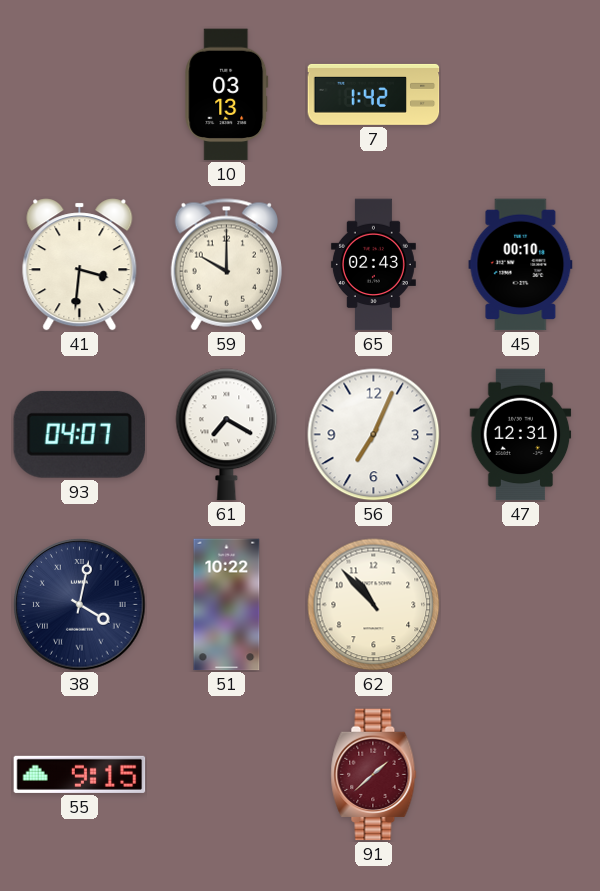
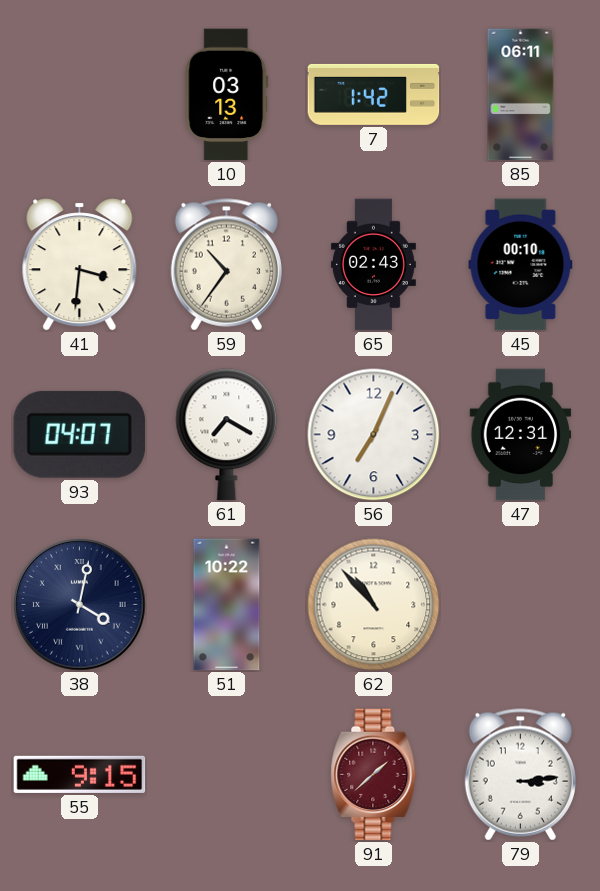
85: none -> 06:11
59: 10:00 -> 10:36
79: none -> 3:14
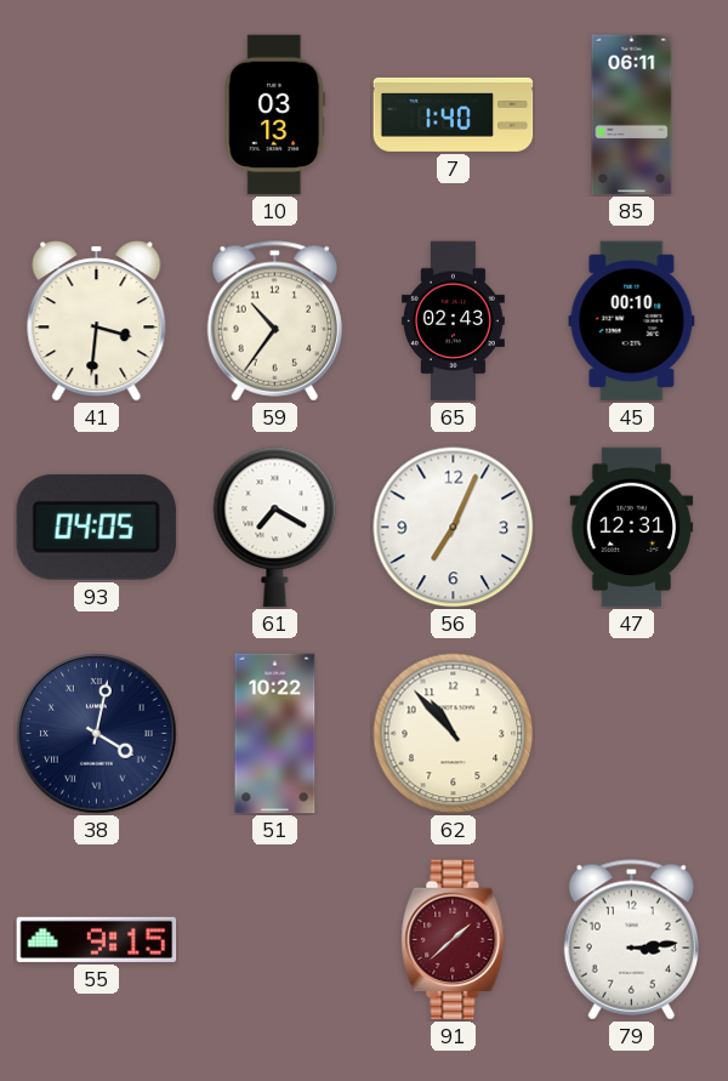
7: 1:42 -> 1:40
93: 04:07 -> 04:05
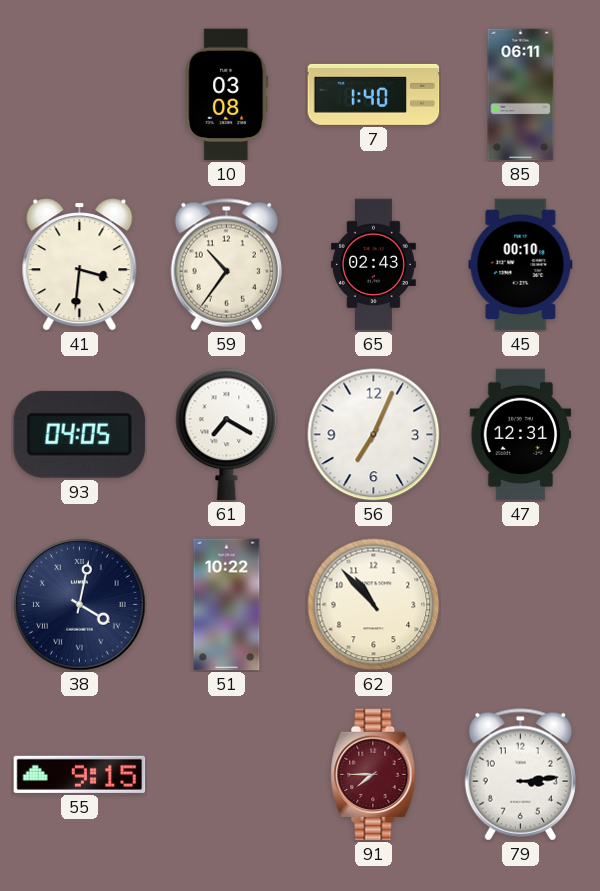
10: 03:13 -> 03:08
91: 1:38 -> 7:45
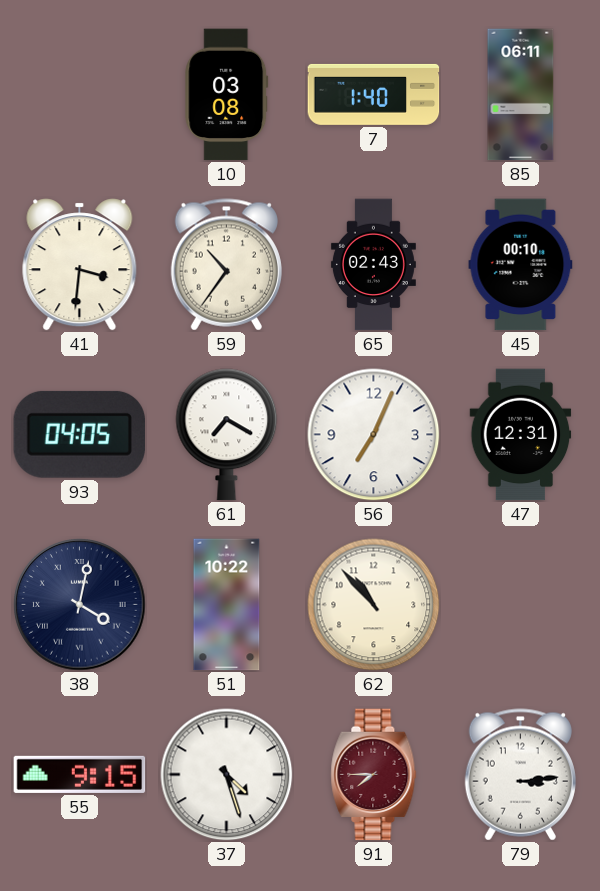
37: none -> 4:27
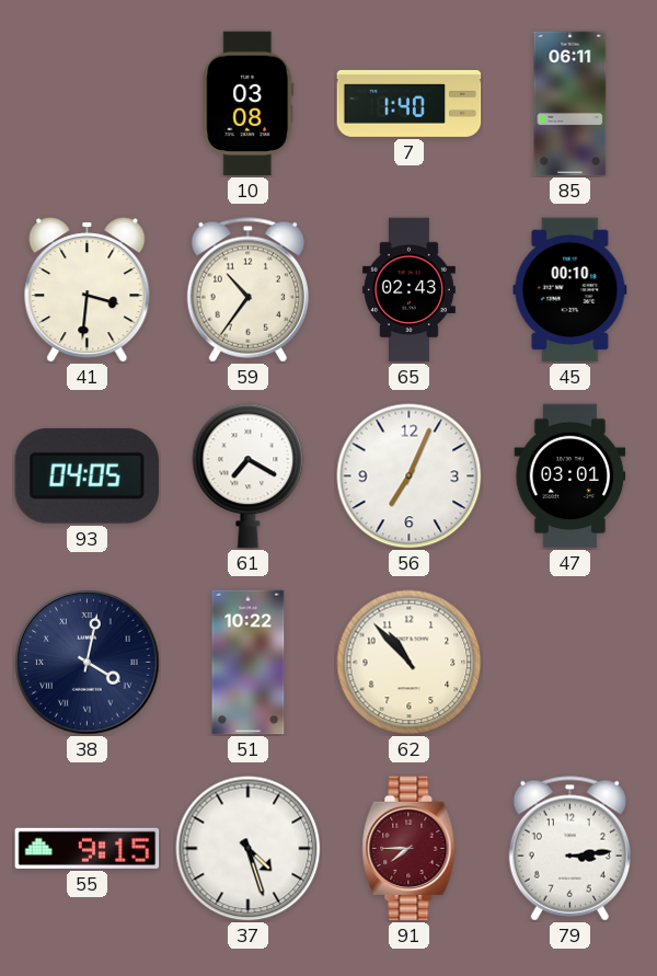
47: 12:31 -> 03:01
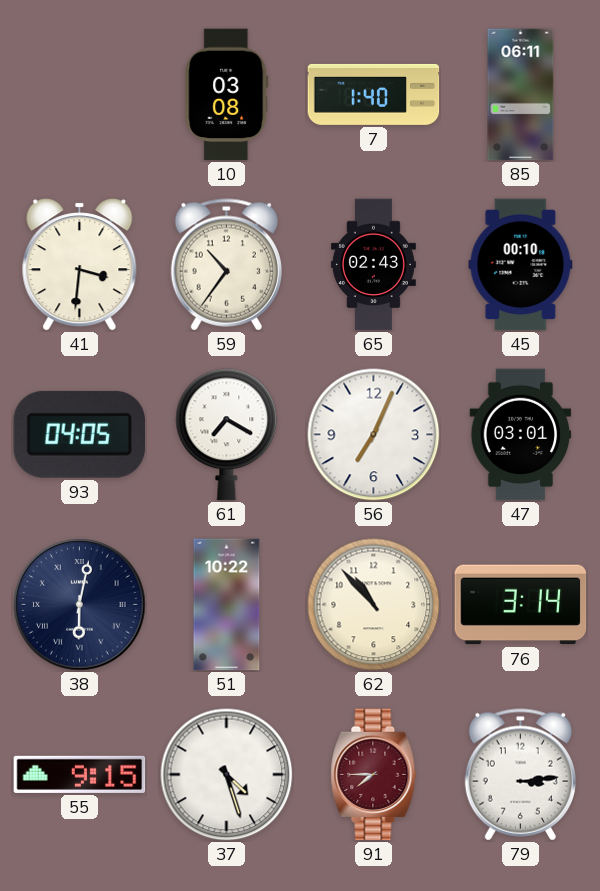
38: 4:02 -> 6:02
76: none -> 3:14
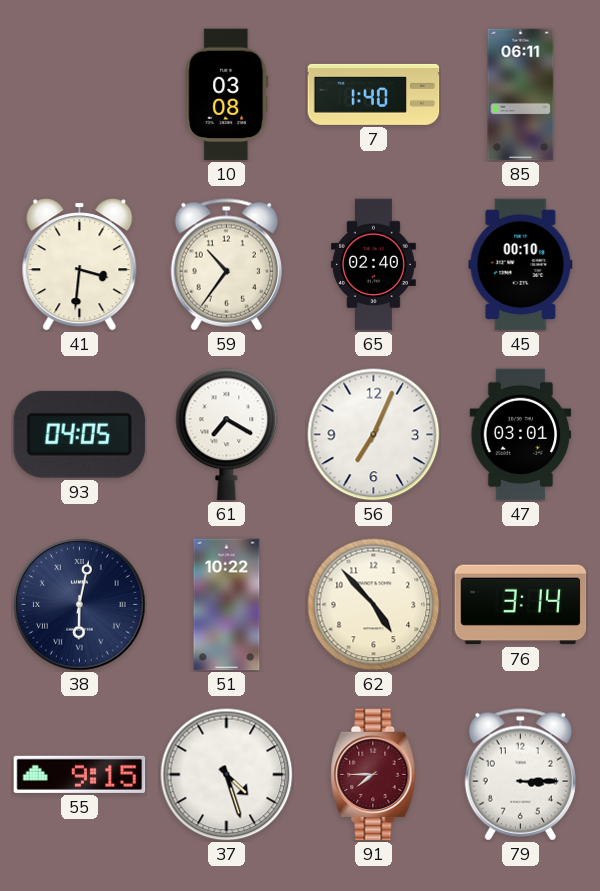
65: 02:43 -> 02:40
62: 10:53 -> 4:53
79: 3:14 -> 3:15
